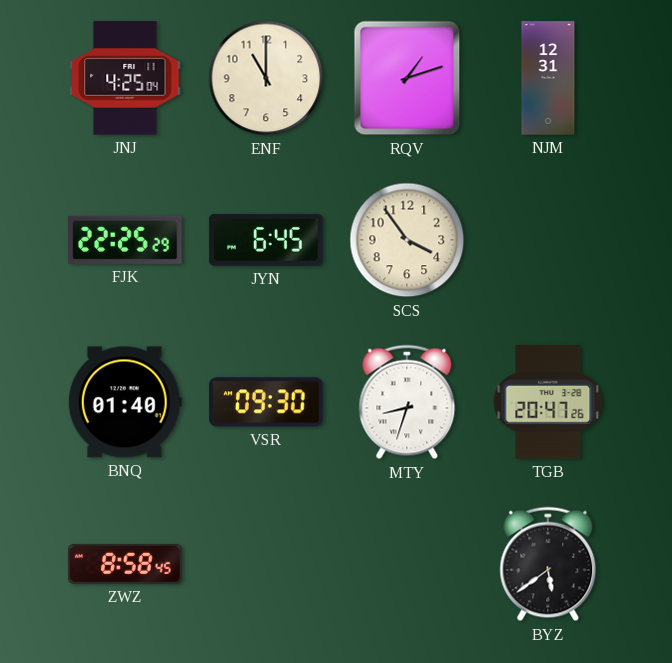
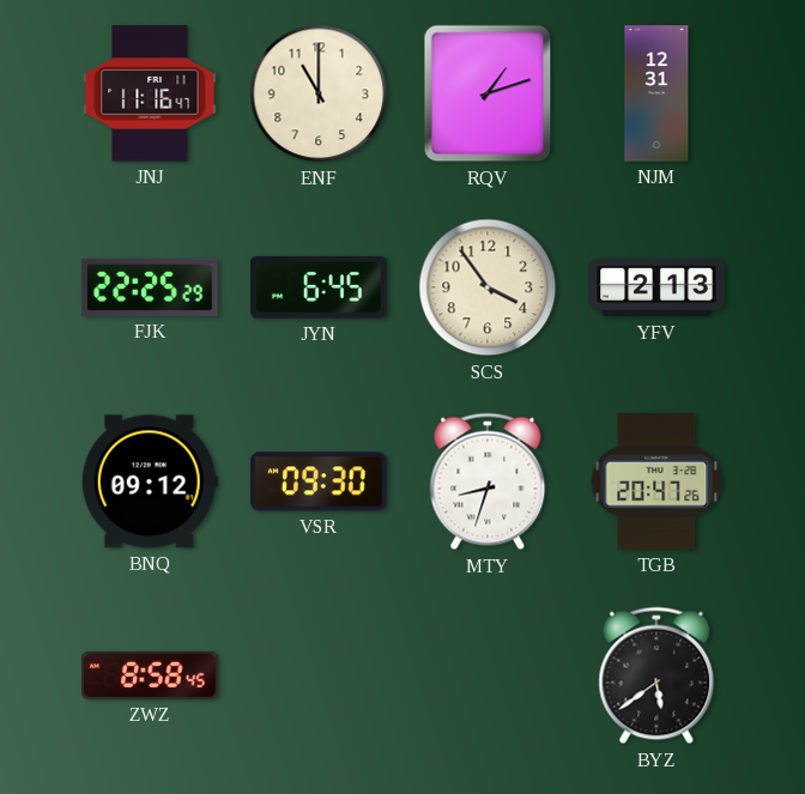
JNJ: 4:25 -> 11:16
YFV: none -> 2:13
BNQ: 01:40 -> 09:12
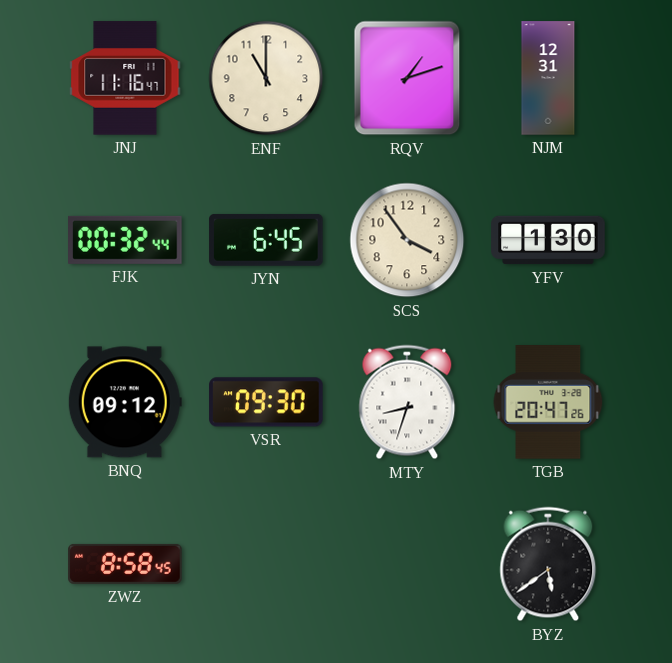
FJK: 22:25 -> 00:32
YFV: 2:13 -> 1:30
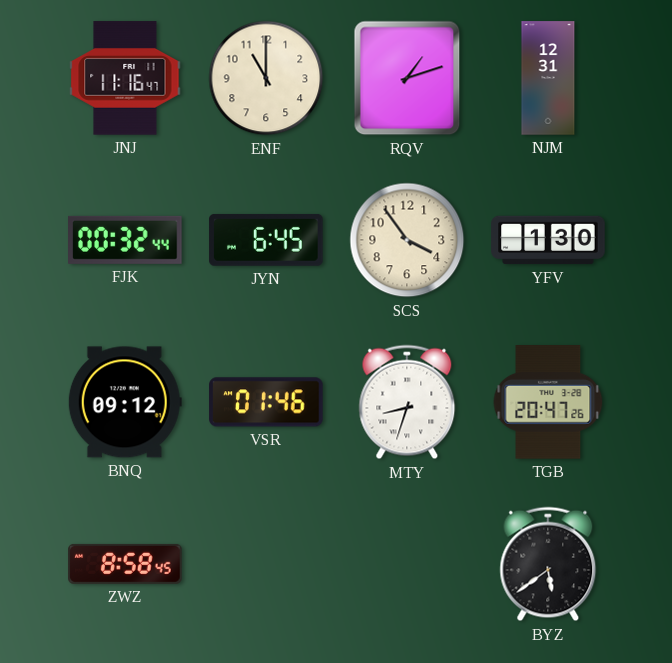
VSR: 09:30 -> 01:46
